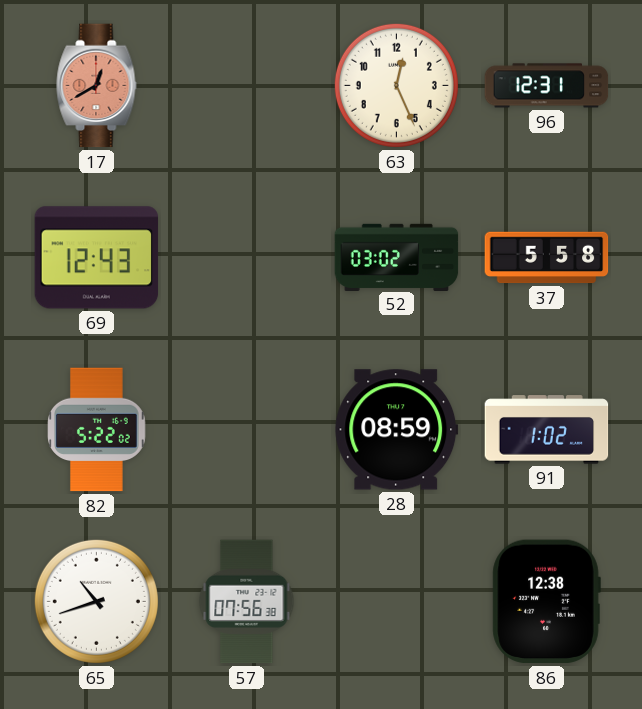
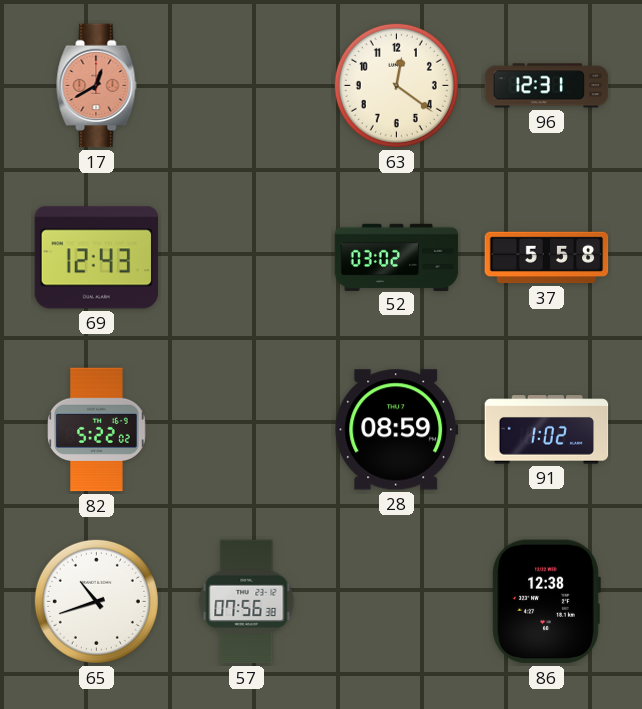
63: 12:26 -> 12:21
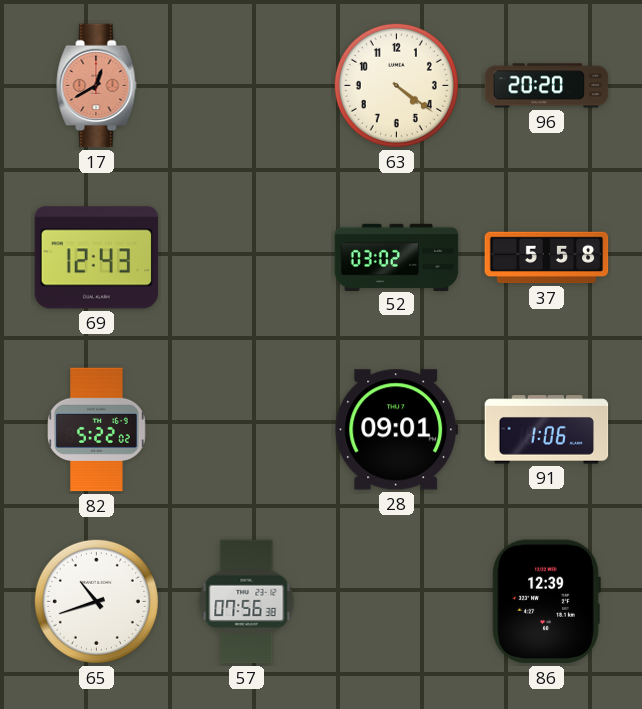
63: 12:21 -> 4:21
96: 12:31 -> 20:20
28: 08:59 -> 09:01
91: 1:02 -> 1:06
86: 12:38 -> 12:39
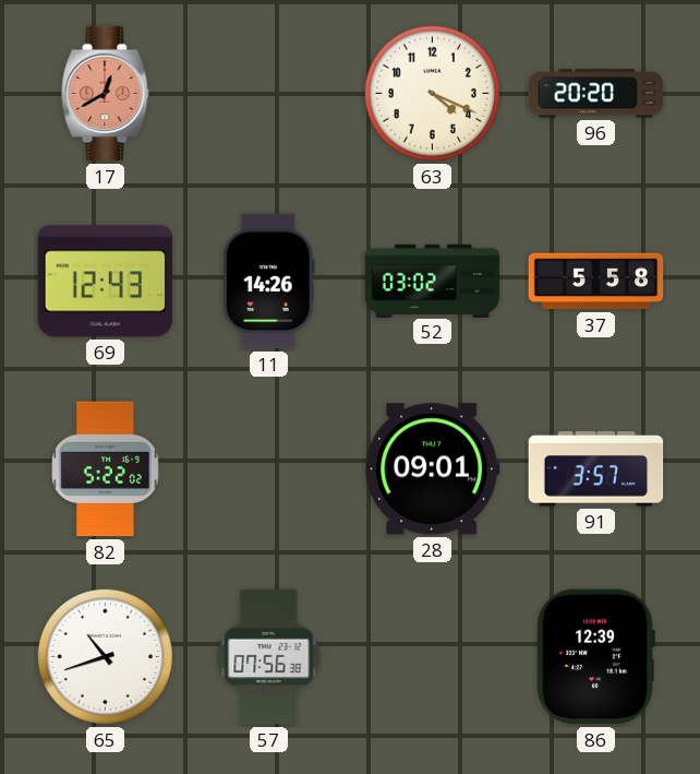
63: 4:21 -> 4:19
11: none -> 14:26
91: 1:06 -> 3:57
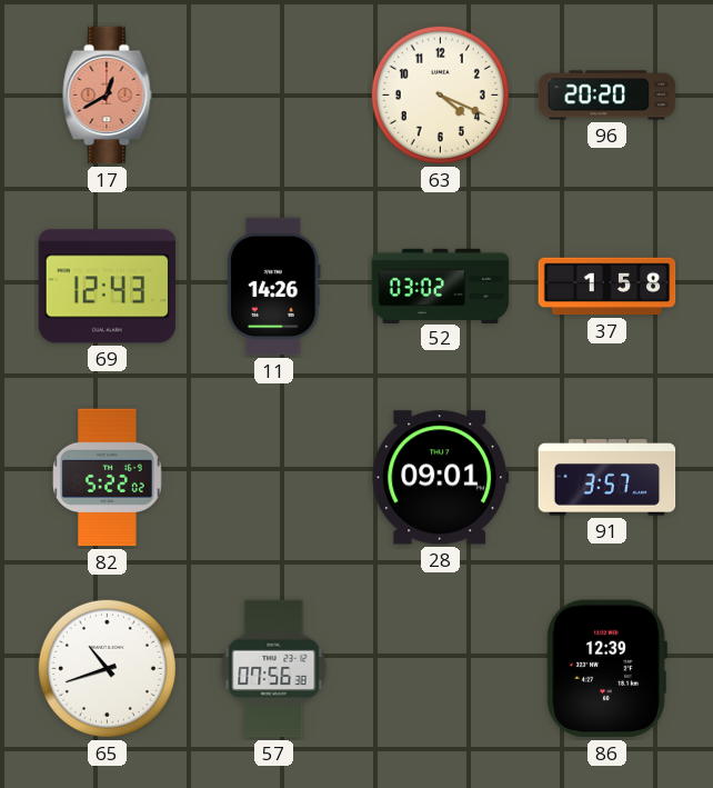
37: 5:58 -> 1:58
